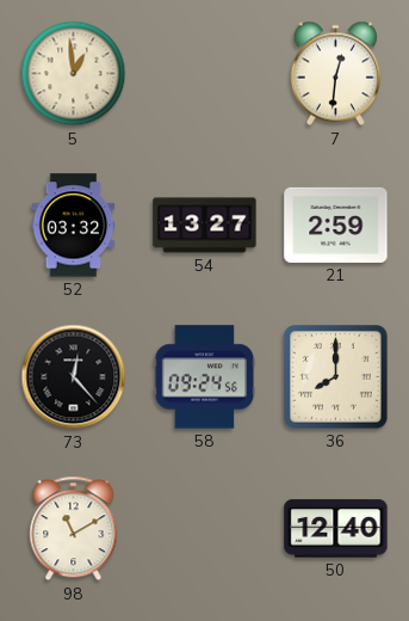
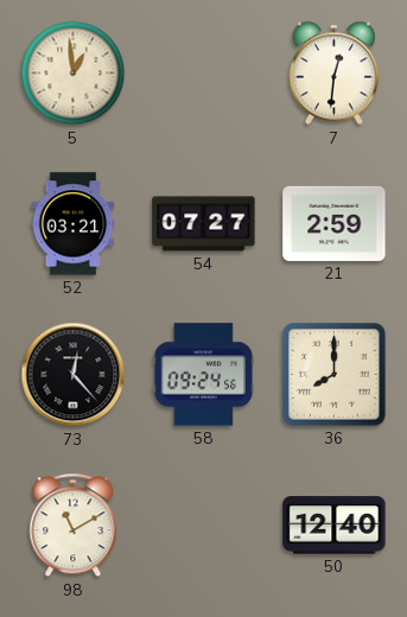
52: 03:32 -> 03:21
54: 13:27 -> 07:27
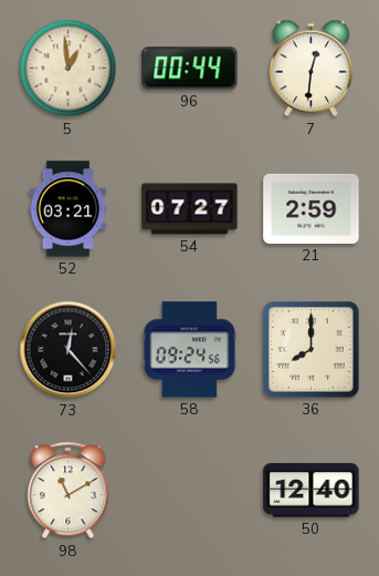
96: none -> 00:44
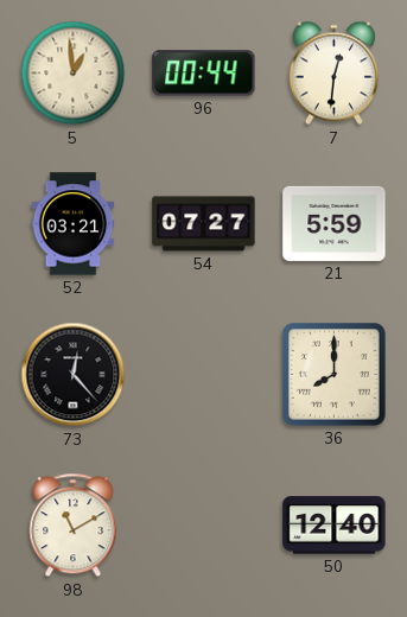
21: 2:59 -> 5:59
58: 09:24 -> none
